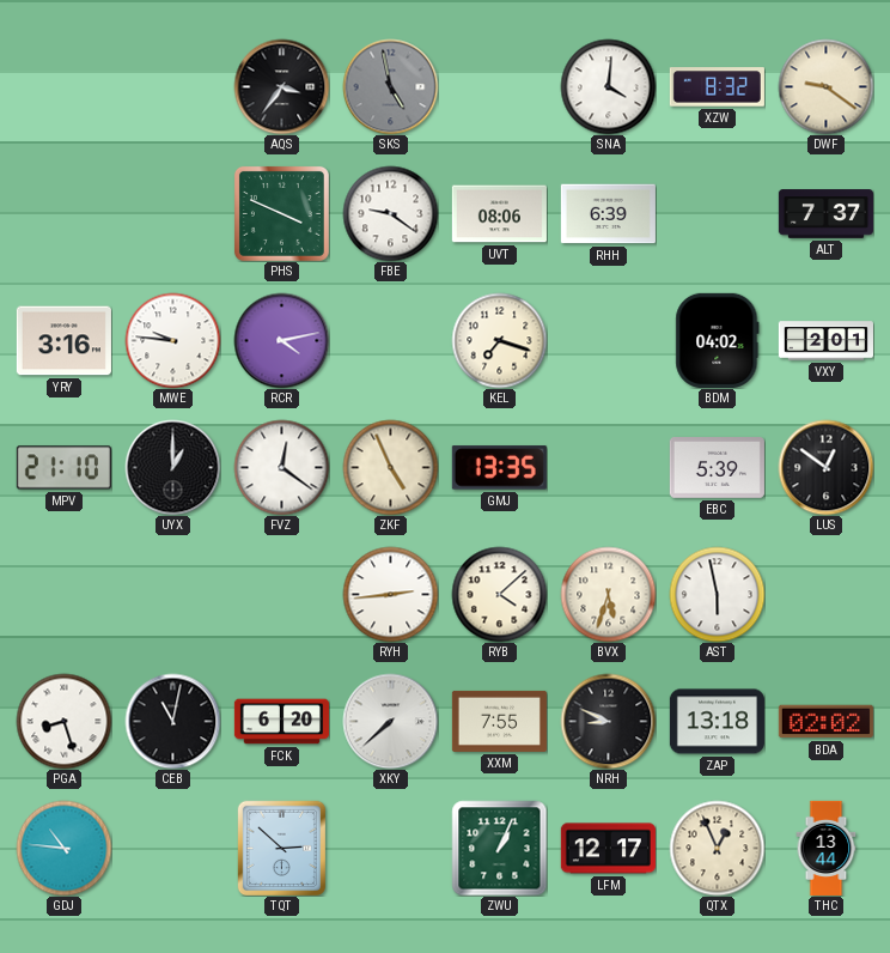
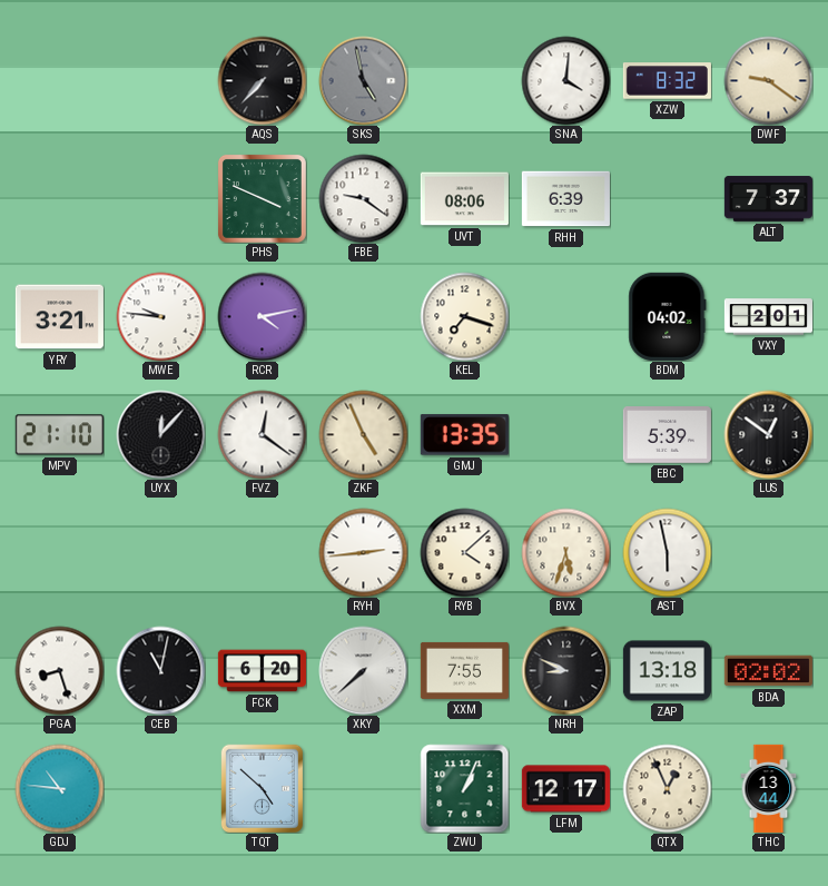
AQS: 3:36 -> 7:37
YRY: 3:16 -> 3:21
UYX: 1:00 -> 12:07
TQT: 2:52 -> 4:52
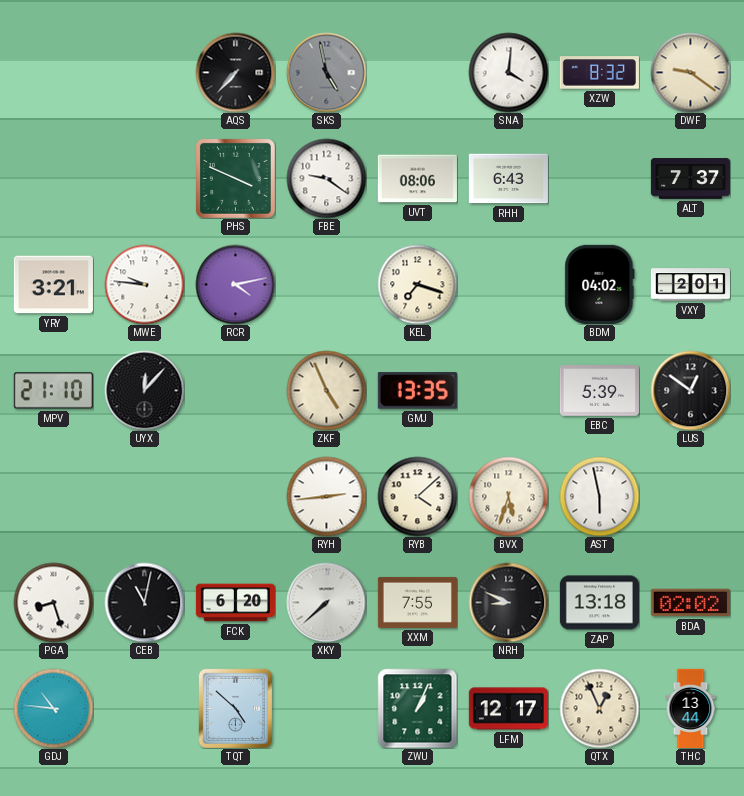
RHH: 6:39 -> 6:43
FVZ: 12:21 -> none
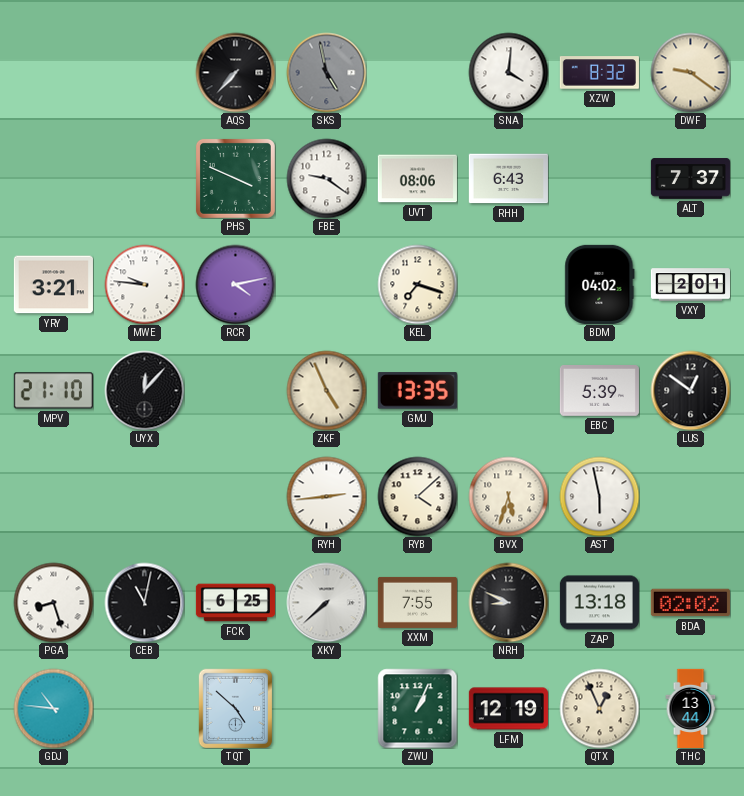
FCK: 6:20 -> 6:25
LFM: 12:17 -> 12:19
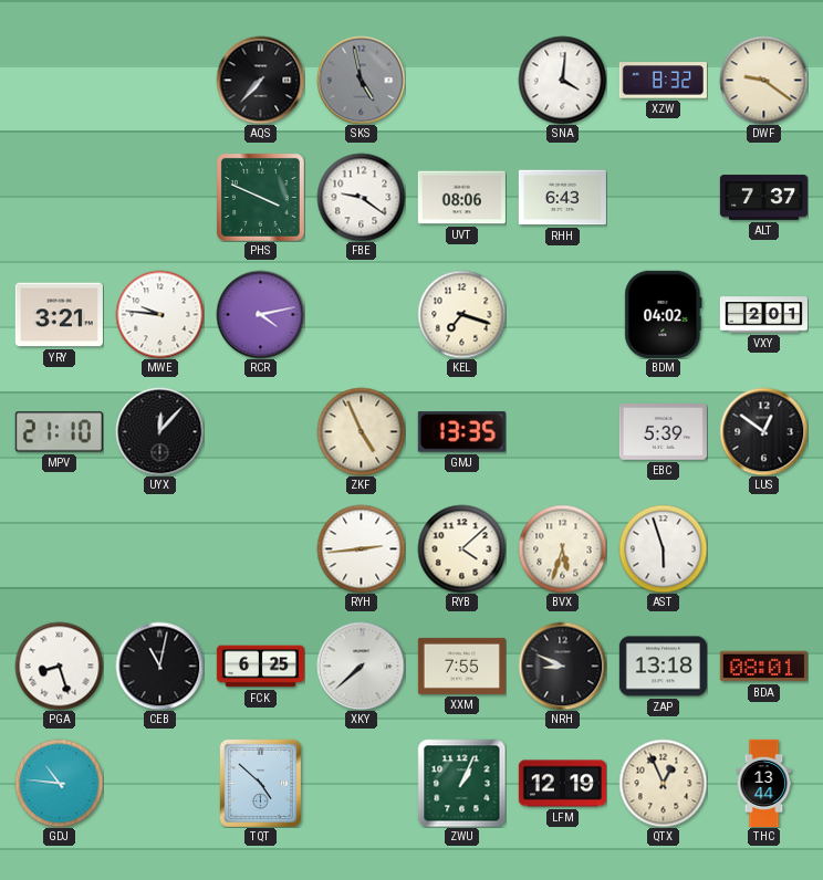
AST: 5:58 -> 5:57
BDA: 02:02 -> 08:01
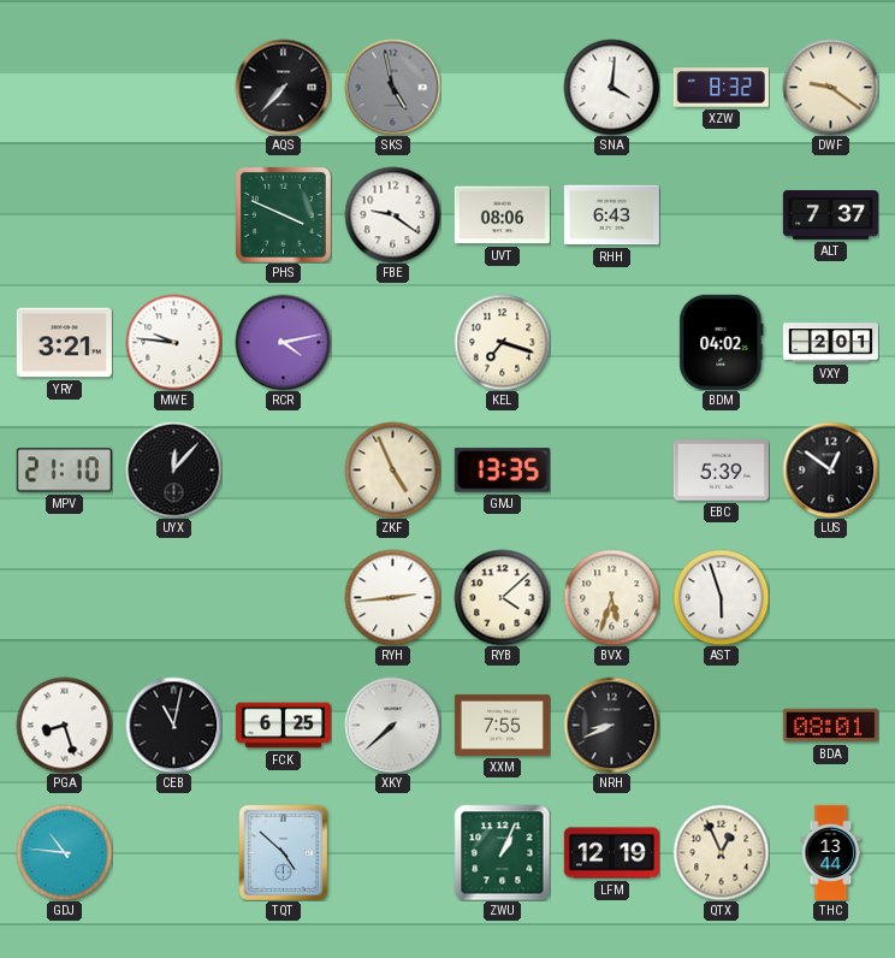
NRH: 8:49 -> 8:41
ZAP: 13:18 -> none
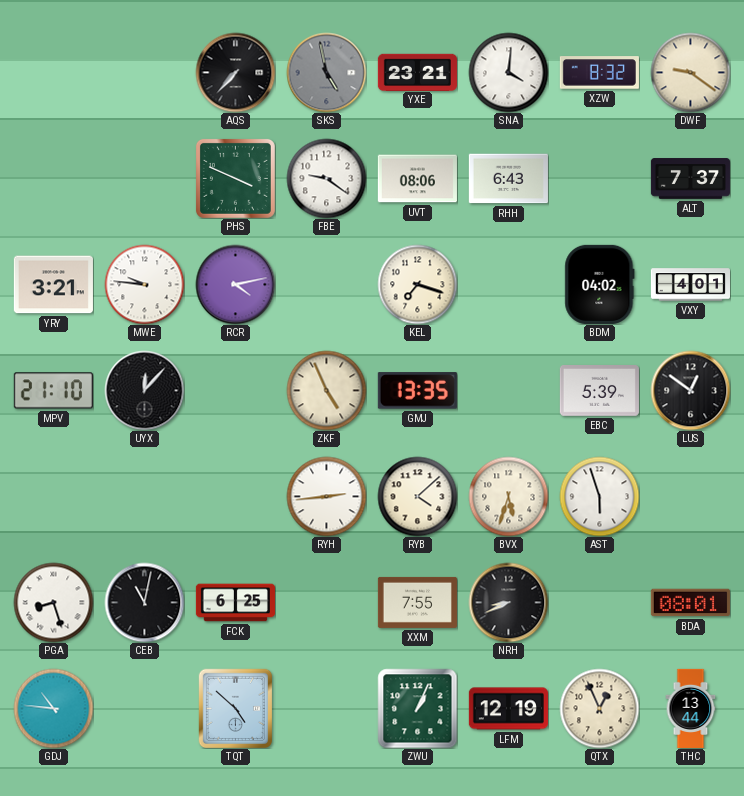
YXE: none -> 23:21
VXY: 2:01 -> 4:01
XKY: 7:38 -> none
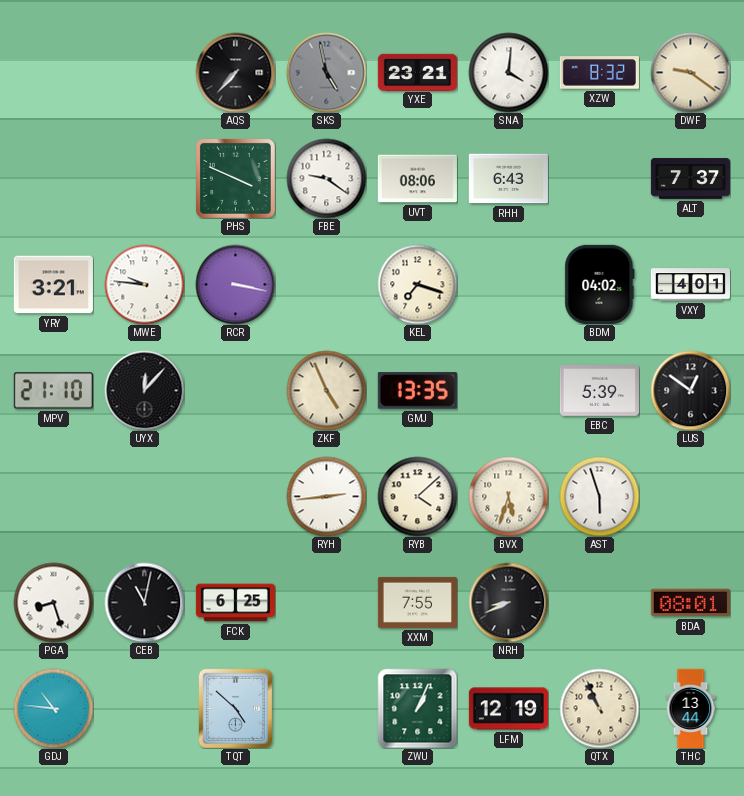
RCR: 4:13 -> 3:17
QTX: 12:56 -> 10:56
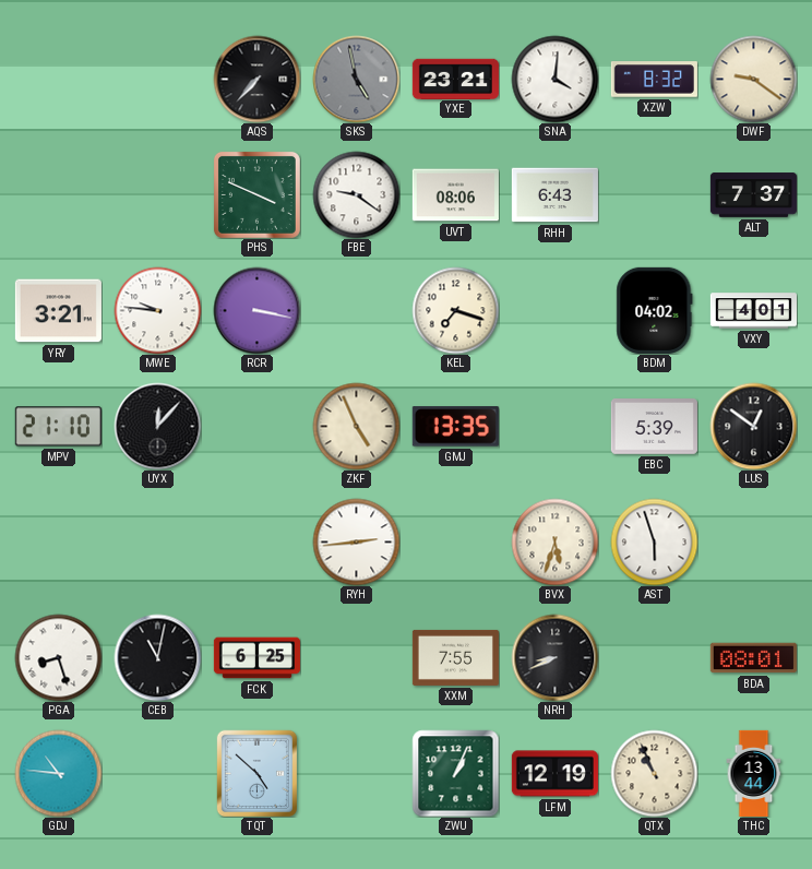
RYB: 4:08 -> none
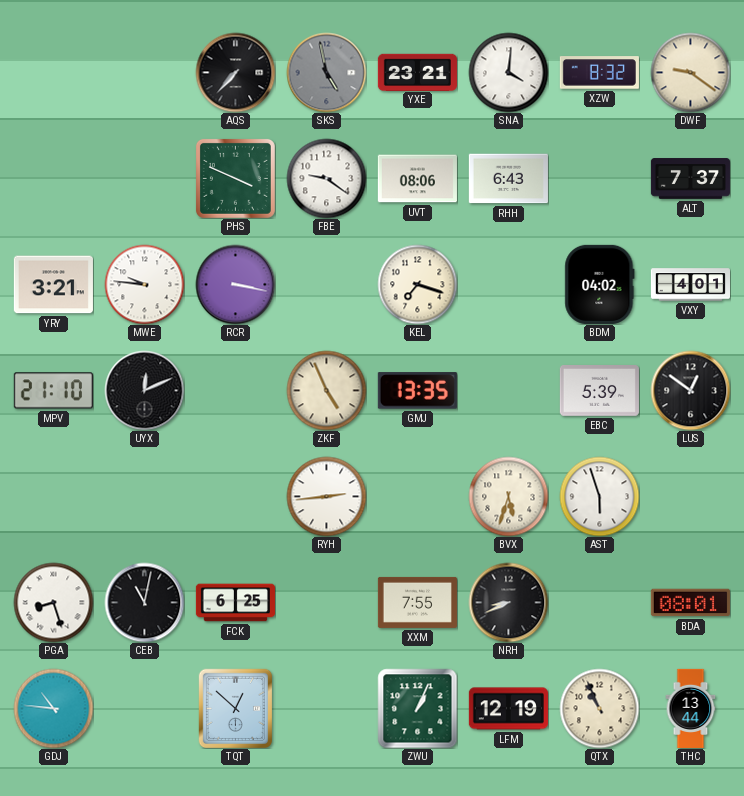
UYX: 12:07 -> 12:11
TQT: 4:52 -> 12:52
